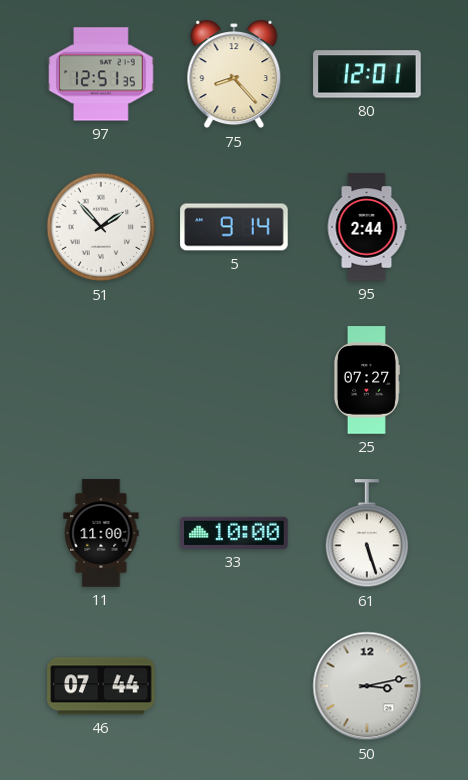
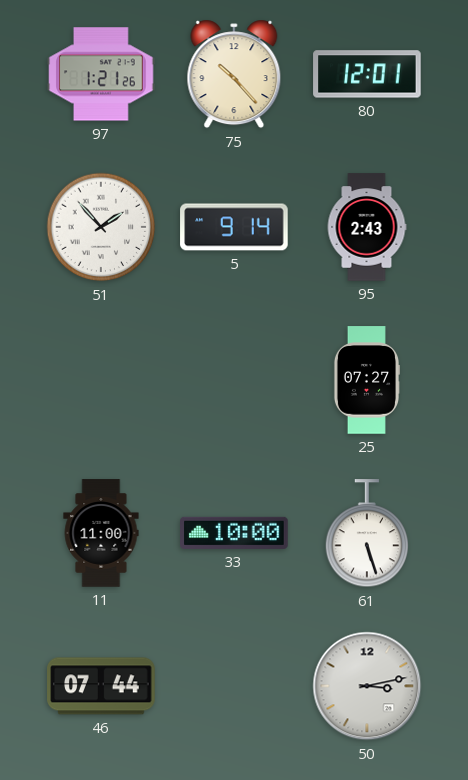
97: 12:51 -> 1:21
75: 8:23 -> 10:23
95: 2:44 -> 2:43
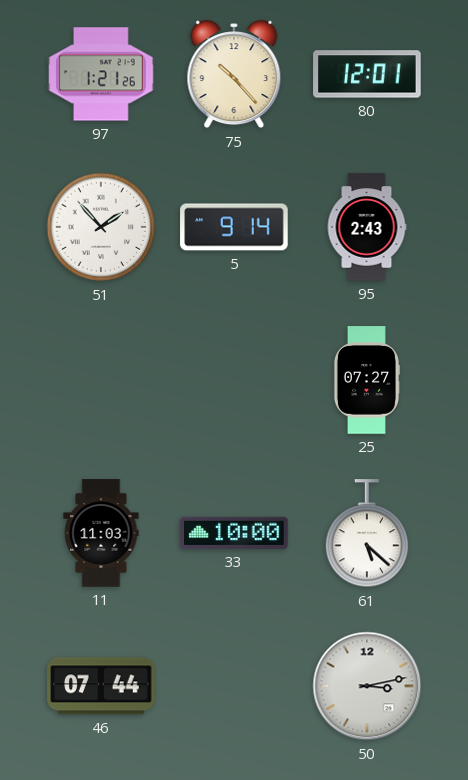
11: 11:00 -> 11:03
61: 5:27 -> 5:22
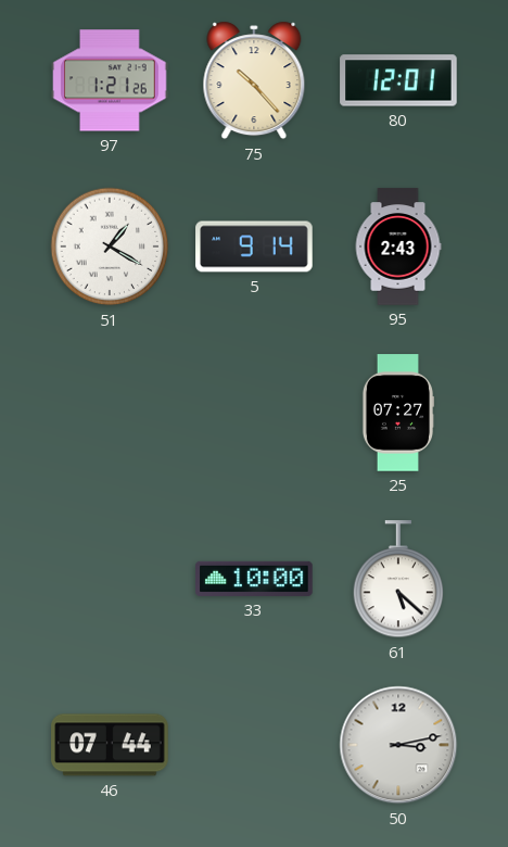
51: 1:53 -> 1:20
11: 11:03 -> none
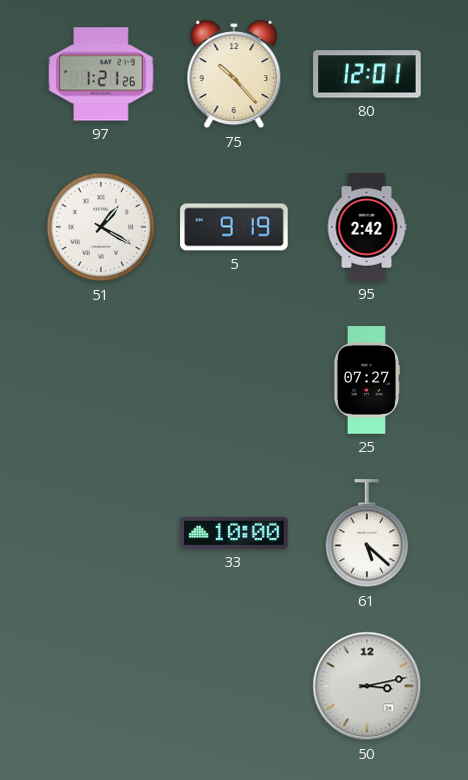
5: 9:14 -> 9:19
95: 2:43 -> 2:42
46: 07:44 -> none
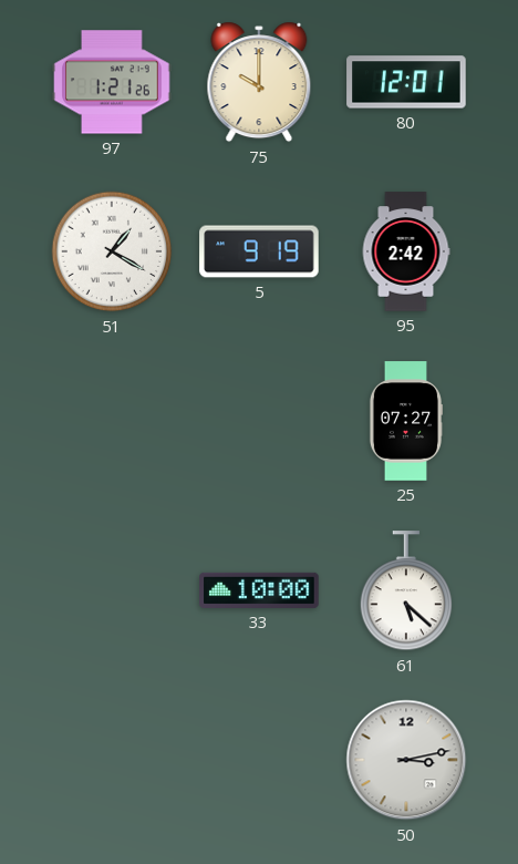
75: 10:23 -> 10:00
